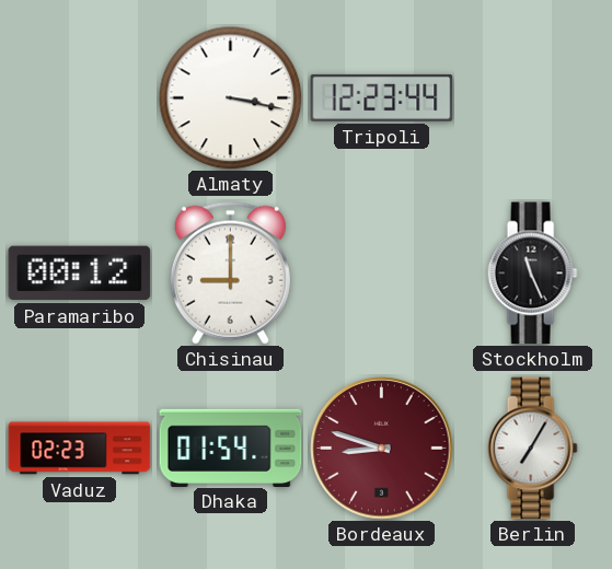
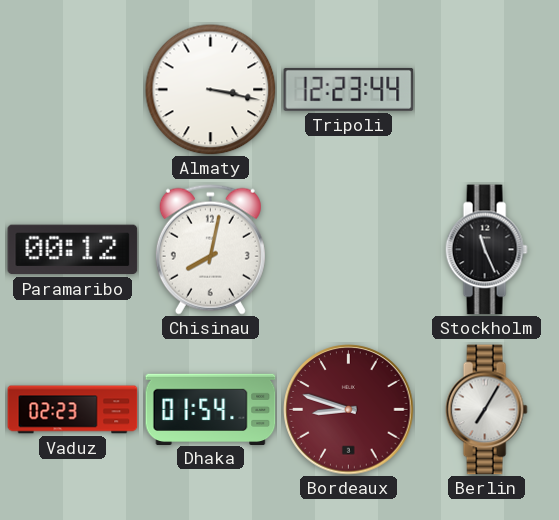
Chisinau: 9:00 -> 8:02
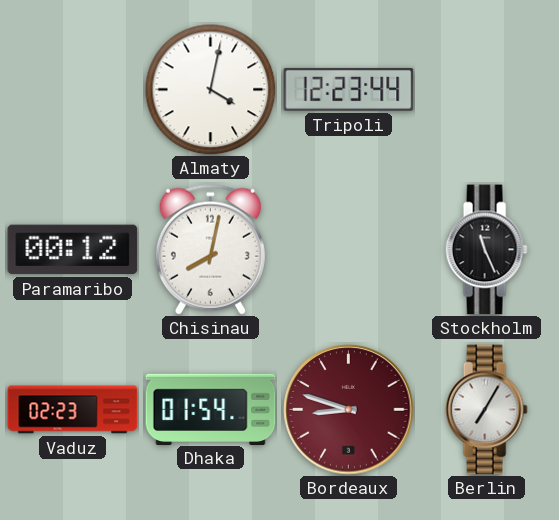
Almaty: 3:17 -> 4:02
